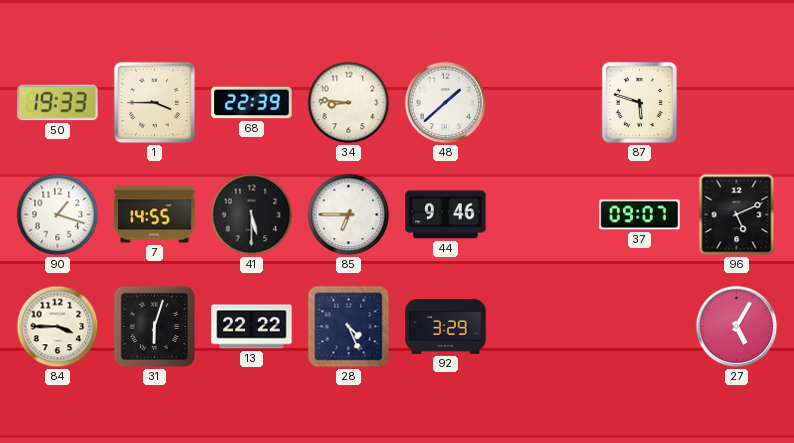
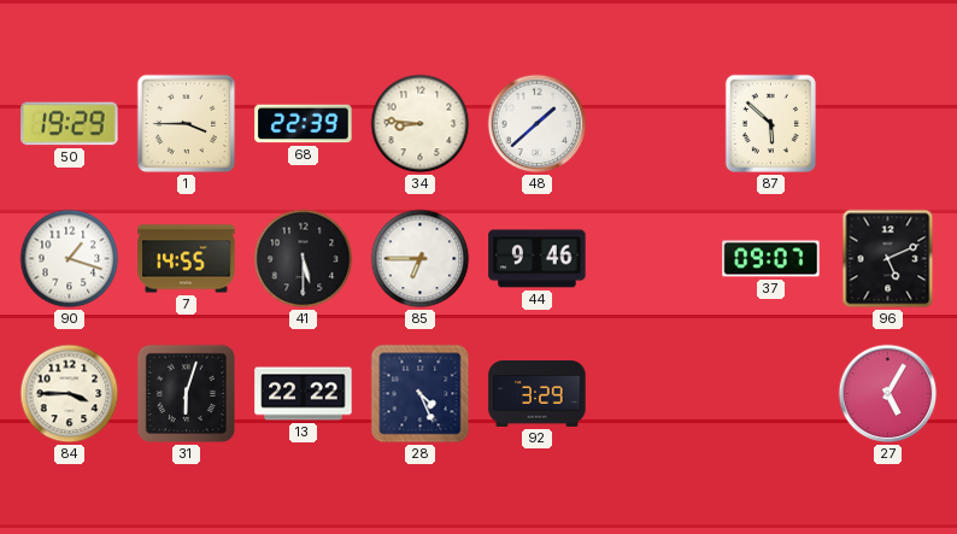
50: 19:33 -> 19:29
87: 5:48 -> 5:52
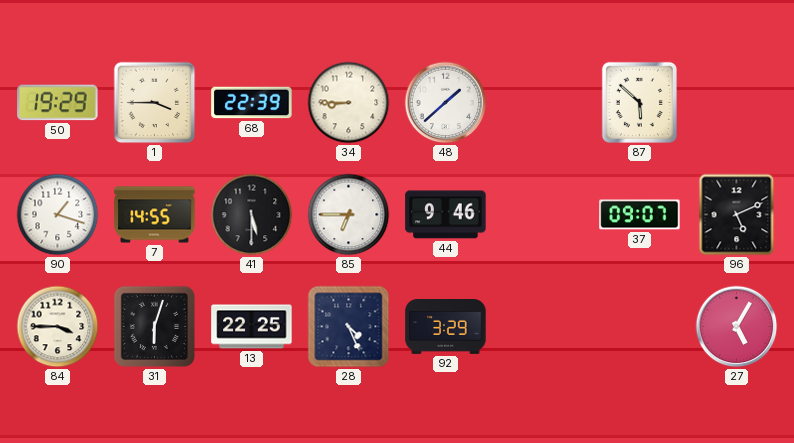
34: 8:46 -> 8:45
13: 22:22 -> 22:25
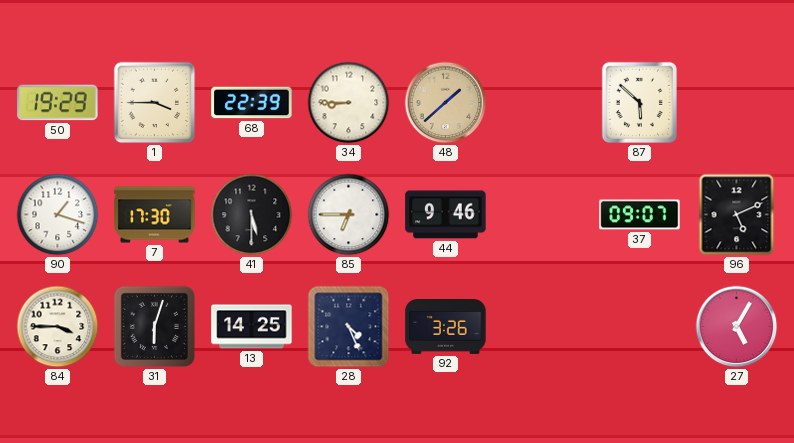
48 dial: white -> champagne
7: 14:55 -> 17:30
13: 22:25 -> 14:25
92: 3:29 -> 3:26
